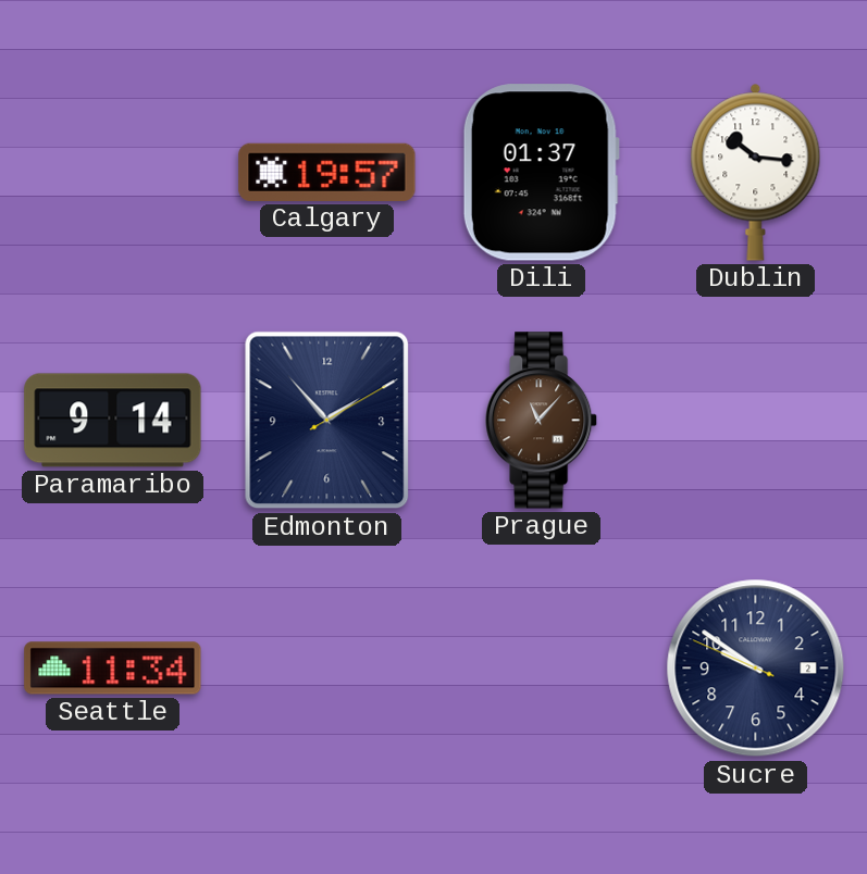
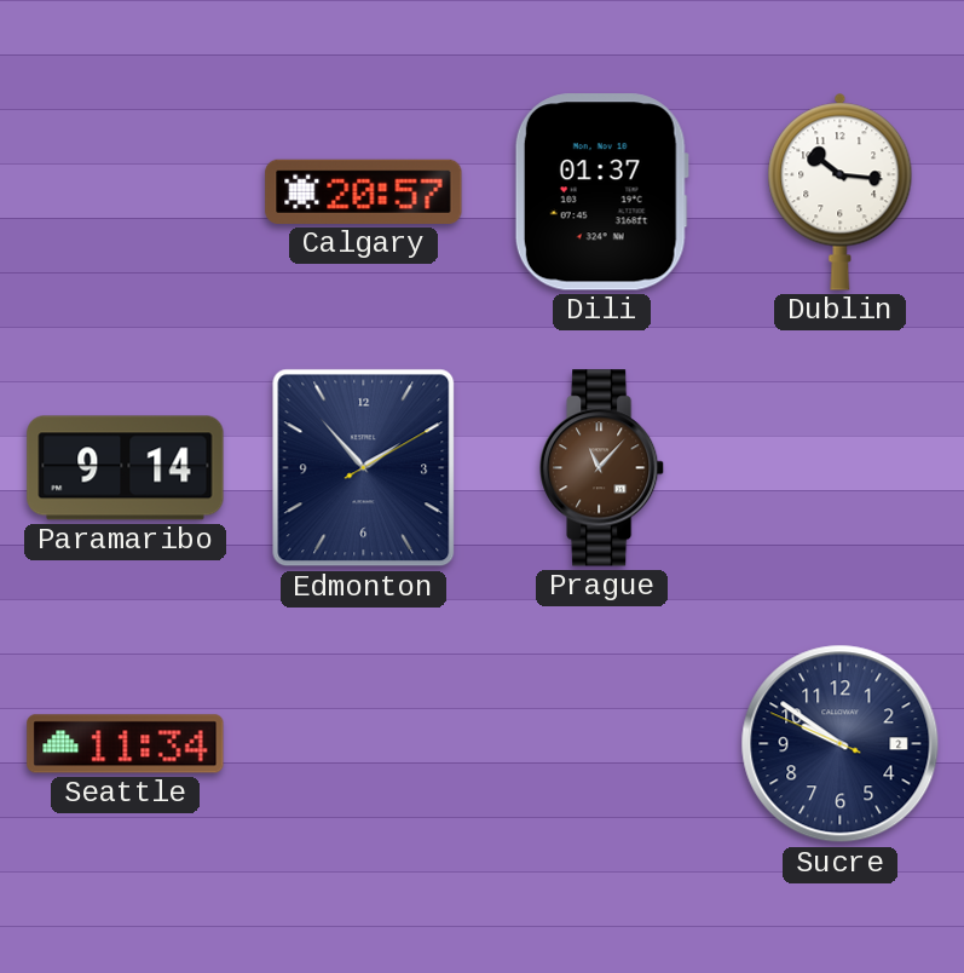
Calgary: 19:57 -> 20:57
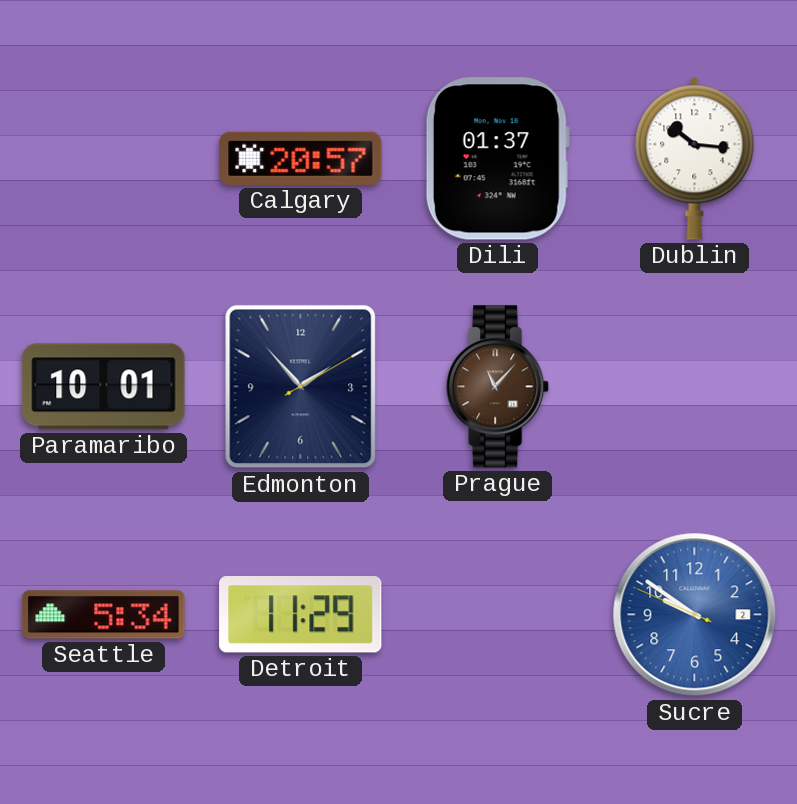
Paramaribo: 9:14 -> 10:01
Seattle: 11:34 -> 5:34
Detroit: none -> 11:29
Sucre dial: navy -> blue
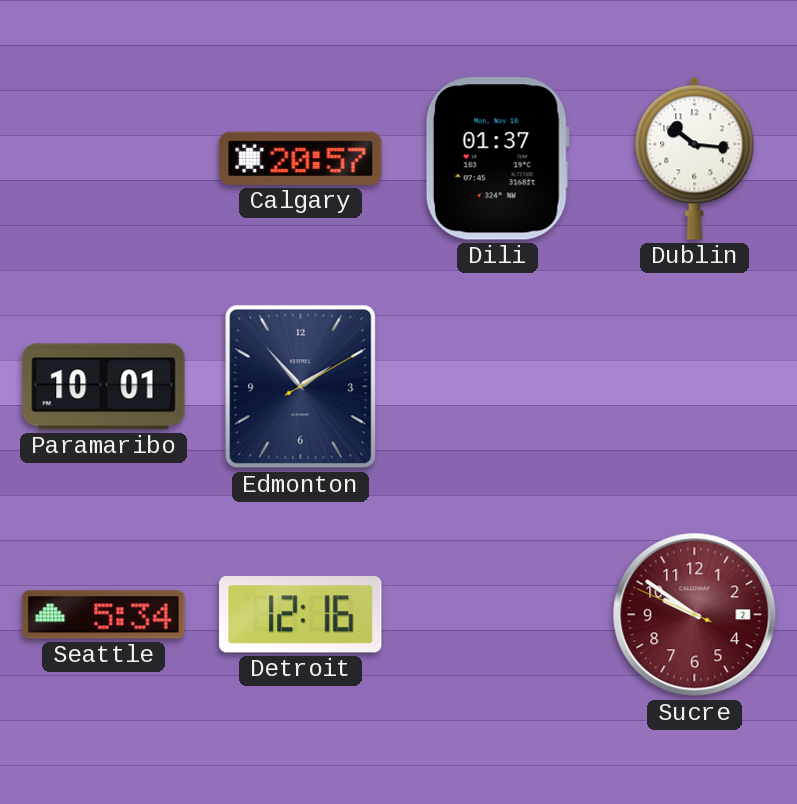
Prague: 11:07 -> none
Detroit: 11:29 -> 12:16
Sucre dial: blue -> burgundy
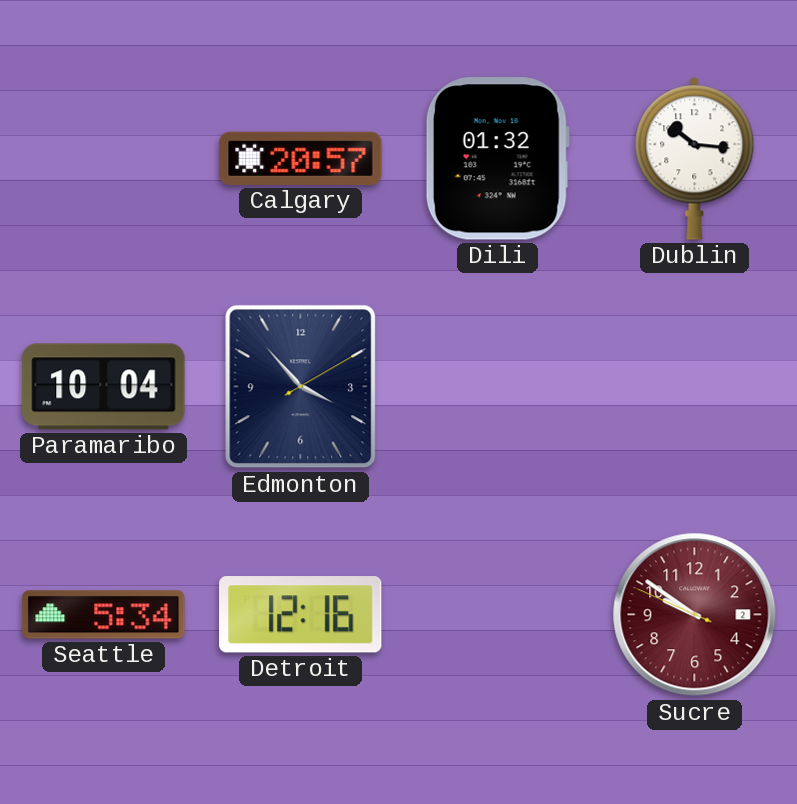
Dili: 01:37 -> 01:32
Paramaribo: 10:01 -> 10:04
Edmonton: 1:53 -> 3:53
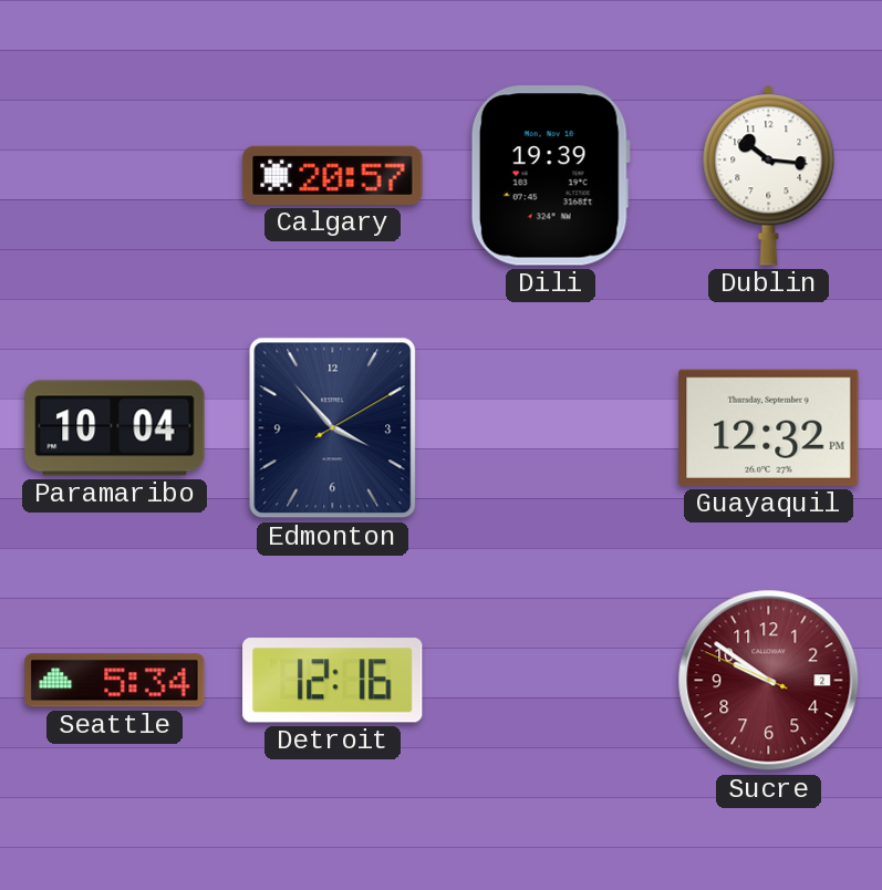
Dili: 01:32 -> 19:39
Guayaquil: none -> 12:32
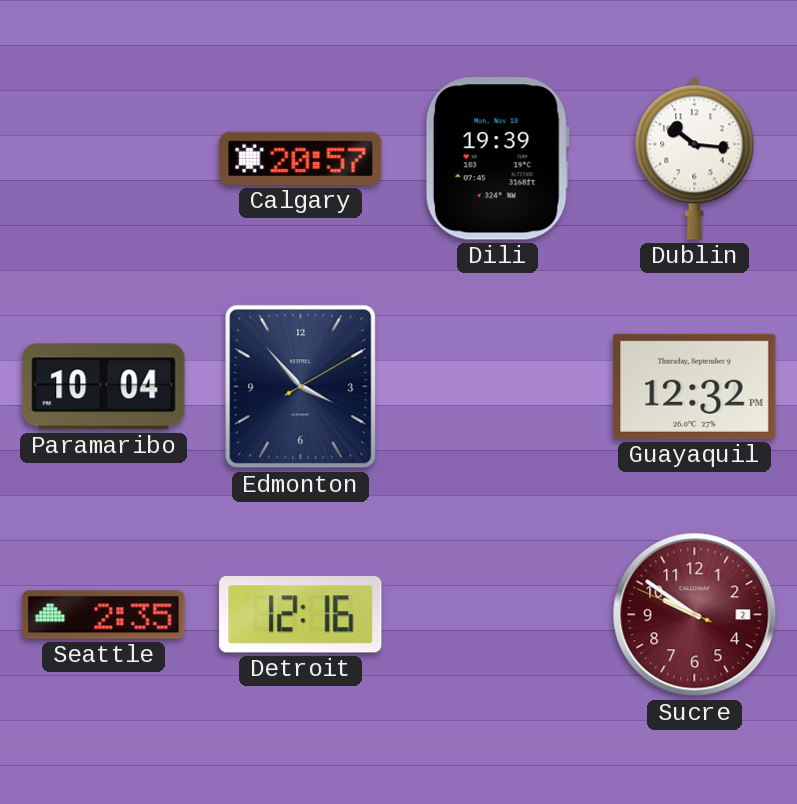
Seattle: 5:34 -> 2:35
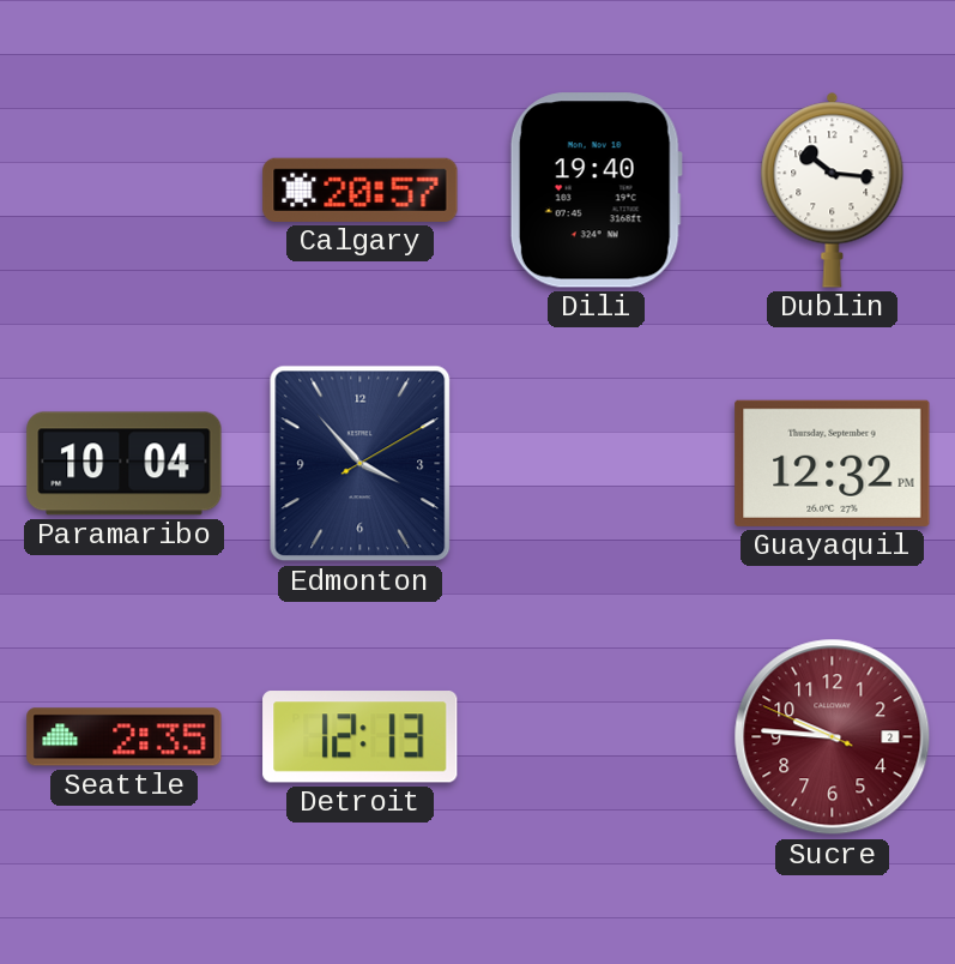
Dili: 19:39 -> 19:40
Detroit: 12:16 -> 12:13
Sucre: 9:50 -> 9:45
